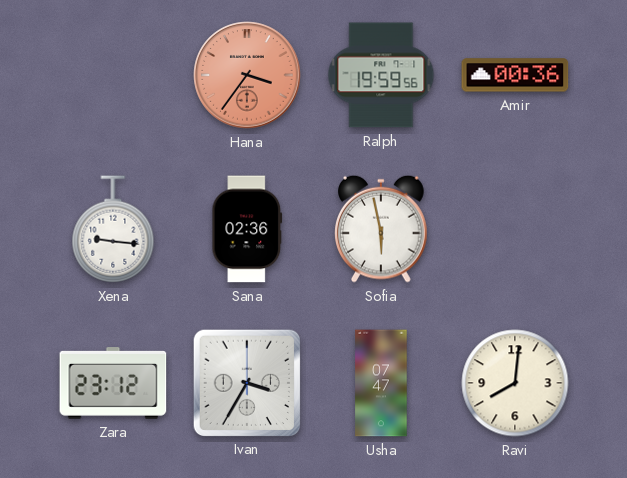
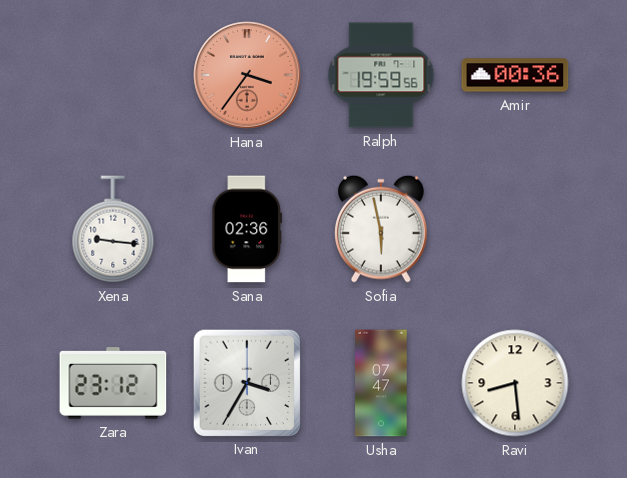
Ravi: 8:01 -> 8:29
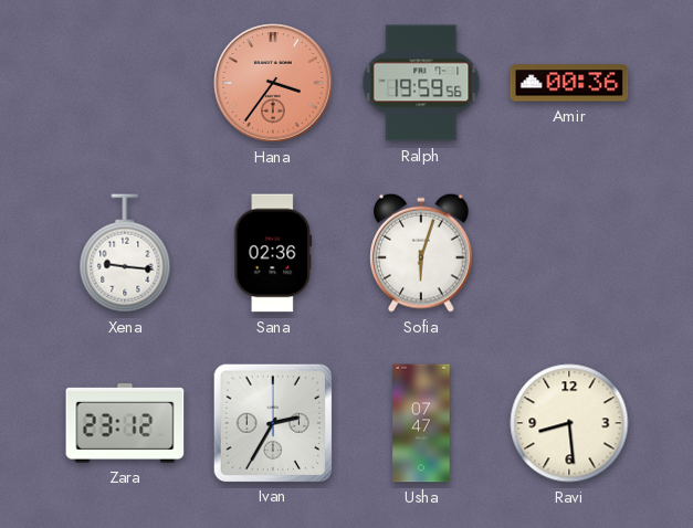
Sofia: 5:58 -> 6:03
Ivan: 3:35 -> 2:35
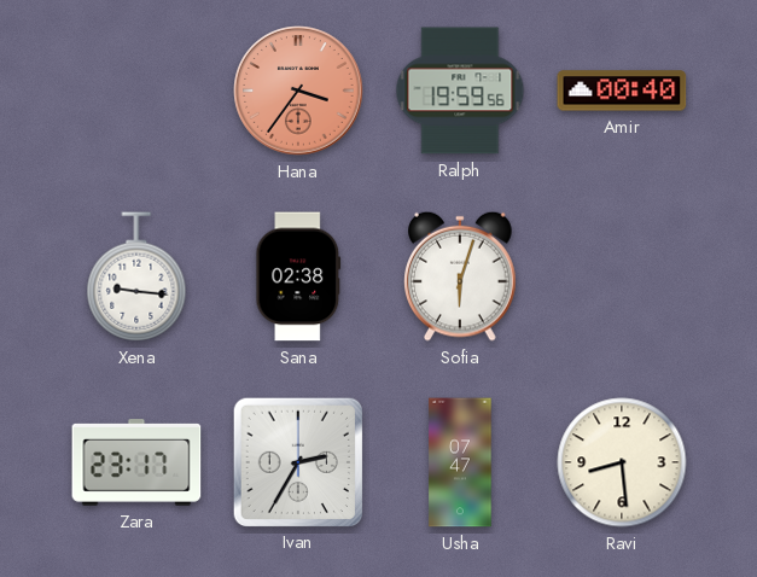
Amir: 00:36 -> 00:40
Sana: 02:36 -> 02:38
Zara: 23:12 -> 23:17
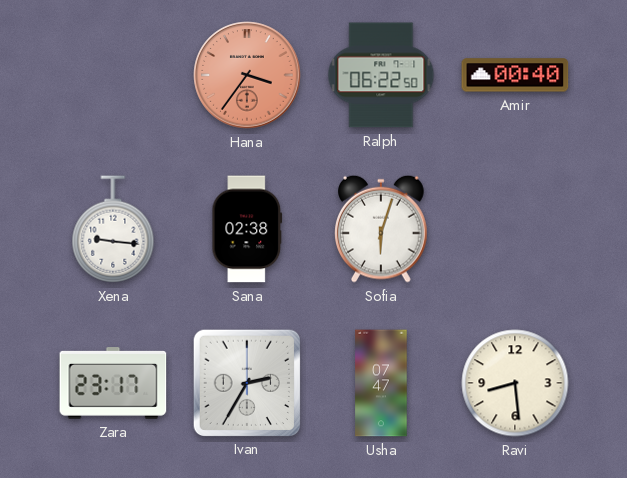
Ralph: 19:59 -> 06:22
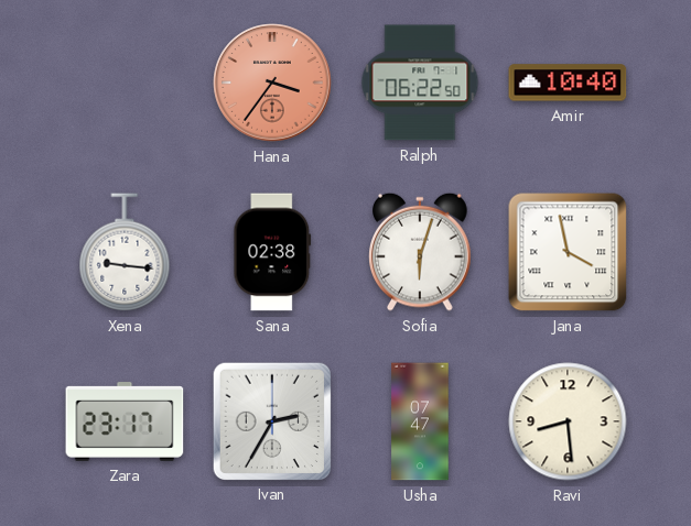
Amir: 00:40 -> 10:40
Jana: none -> 3:58
